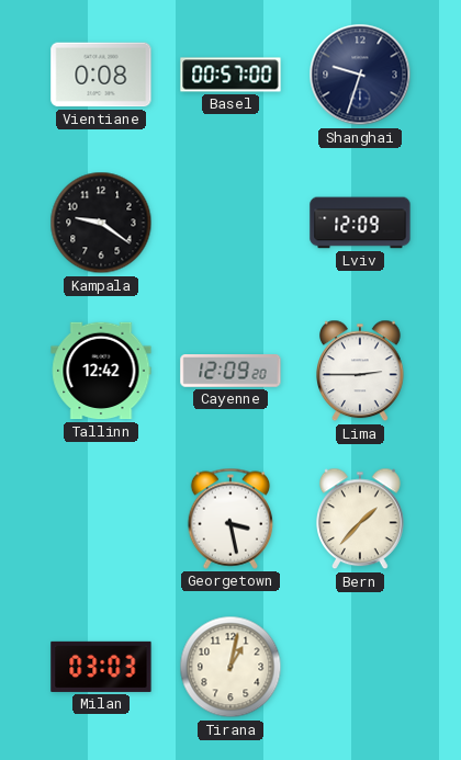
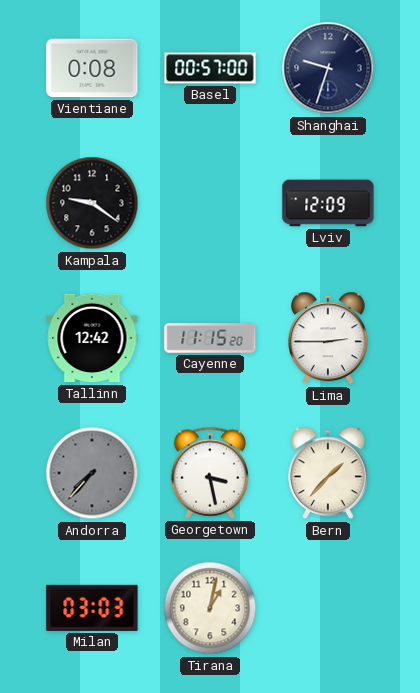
Cayenne: 12:09 -> 11:15
Andorra: none -> 7:37
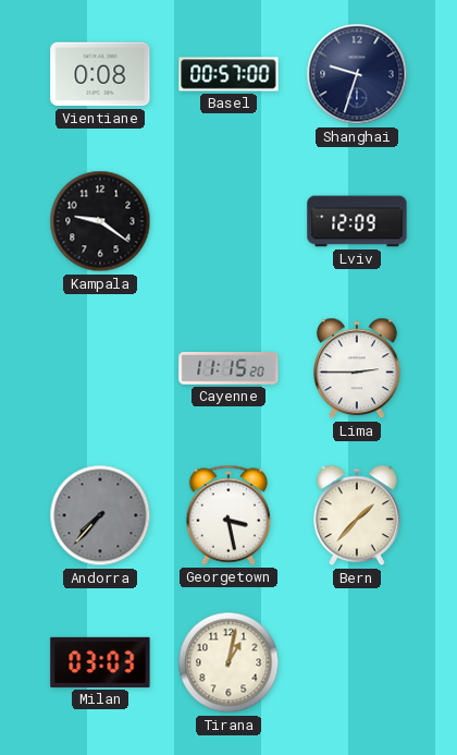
Tallinn: 12:42 -> none
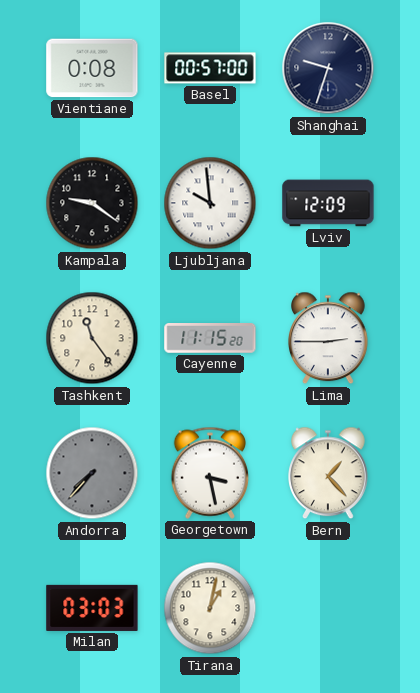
Ljubljana: none -> 9:59
Tashkent: none -> 11:24
Bern: 1:37 -> 1:23
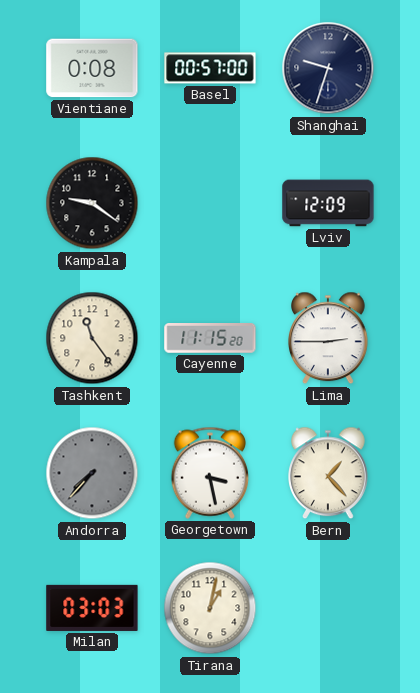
Ljubljana: 9:59 -> none
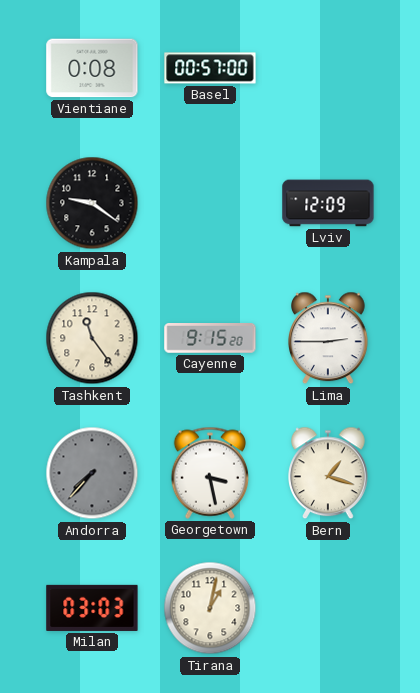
Shanghai: 9:33 -> none
Cayenne: 11:15 -> 9:15
Bern: 1:23 -> 1:18
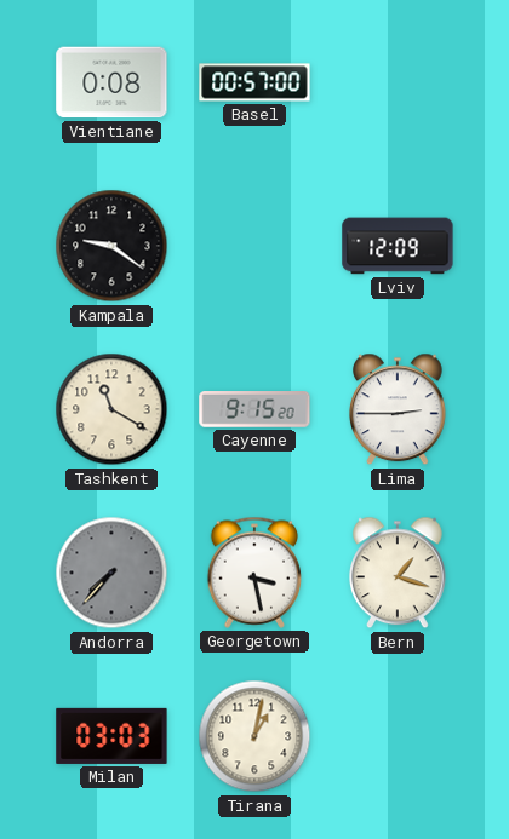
Tashkent: 11:24 -> 11:20
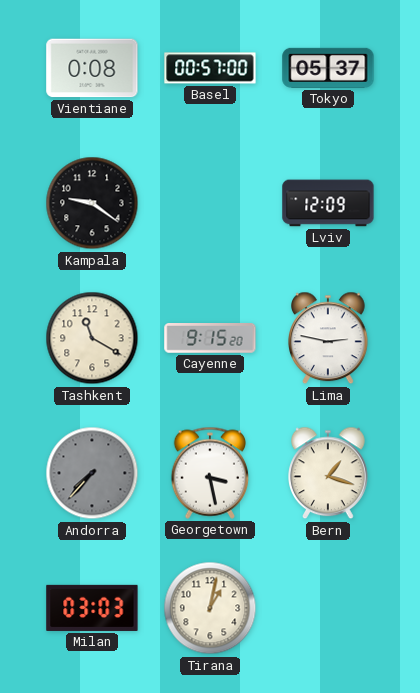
Tokyo: none -> 05:37
Lima: 2:45 -> 2:47
